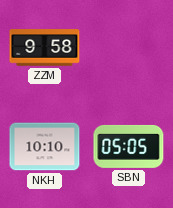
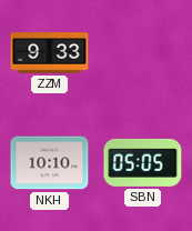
ZZM: 9:58 -> 9:33
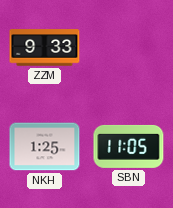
NKH: 10:10 -> 1:25
SBN: 05:05 -> 11:05
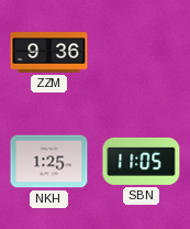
ZZM: 9:33 -> 9:36
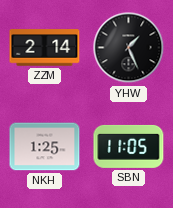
ZZM: 9:36 -> 2:14
YHW: none -> 1:26
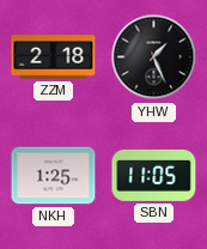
ZZM: 2:14 -> 2:18
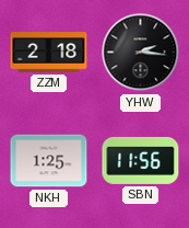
YHW: 1:26 -> 2:16
SBN: 11:05 -> 11:56
